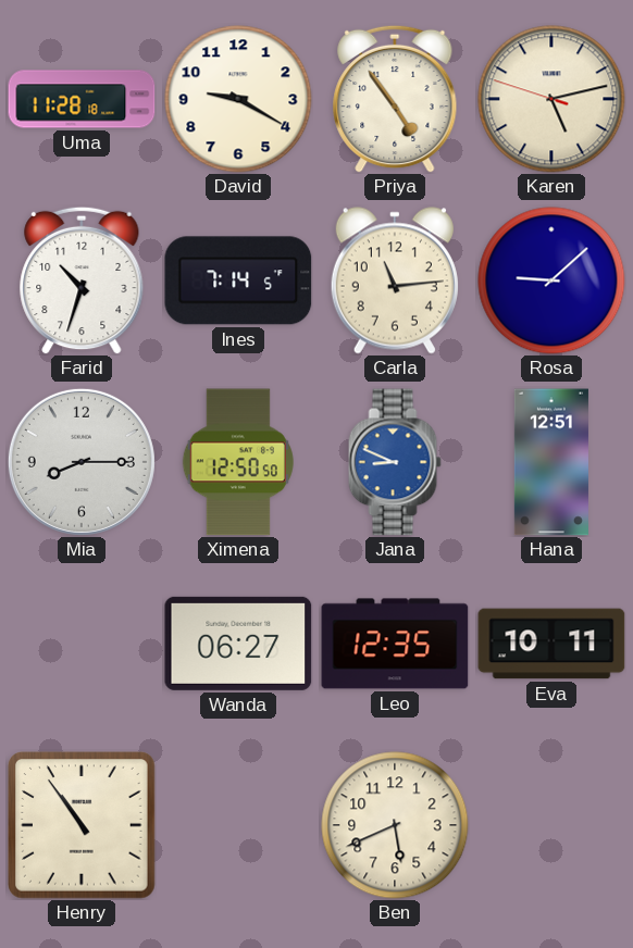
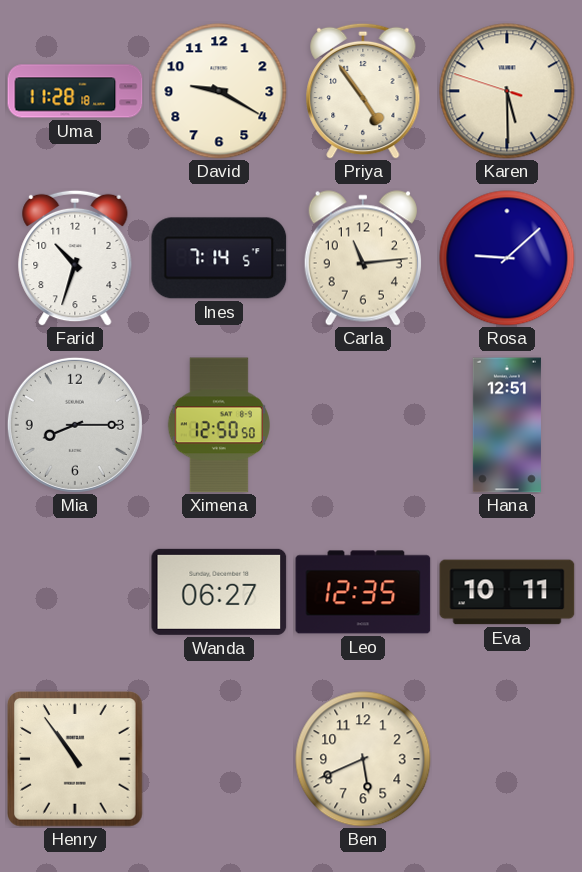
Karen: 5:12 -> 5:29
Jana: 8:49 -> none
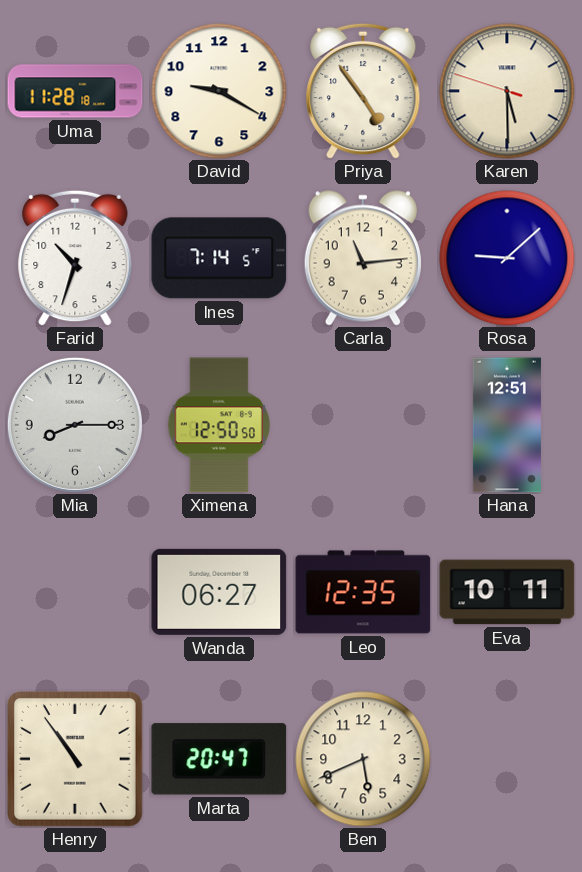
Marta: none -> 20:47
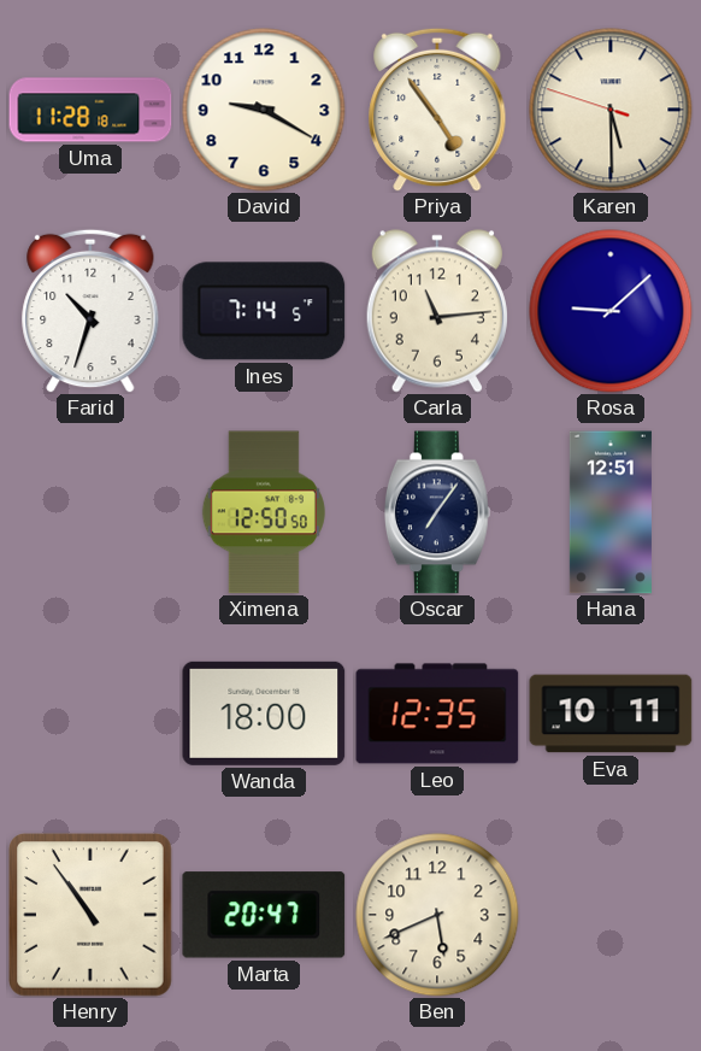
Mia: 8:15 -> none
Oscar: none -> 7:06
Wanda: 06:27 -> 18:00
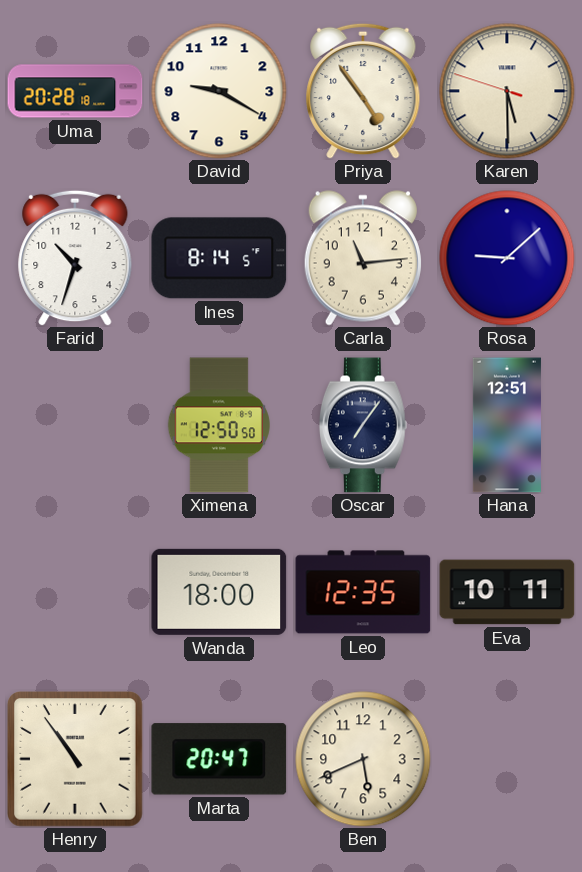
Uma: 11:28 -> 20:28
Ines: 7:14 -> 8:14
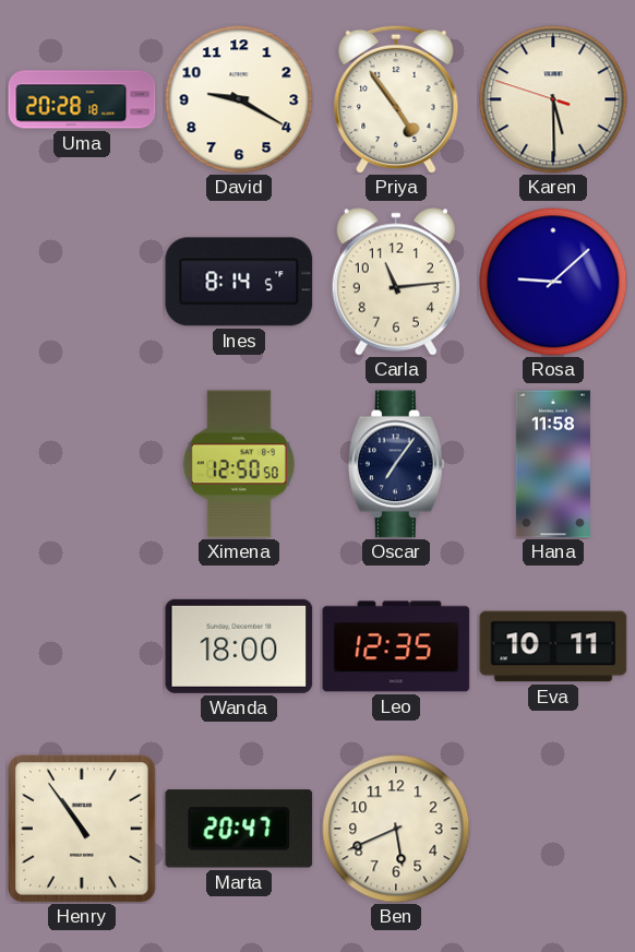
Farid: 10:33 -> none
Hana: 12:51 -> 11:58
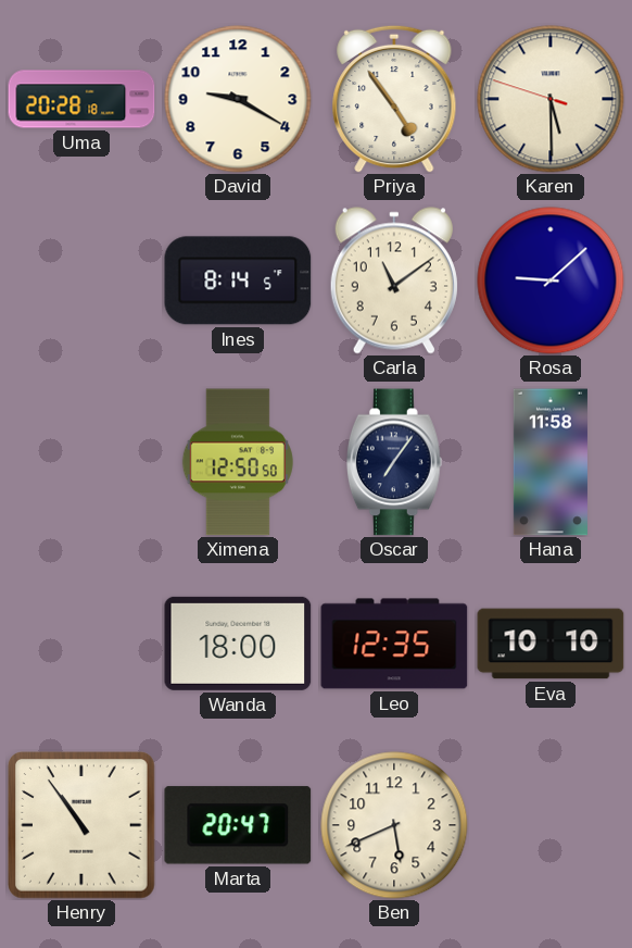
Carla: 11:14 -> 11:09
Eva: 10:11 -> 10:10
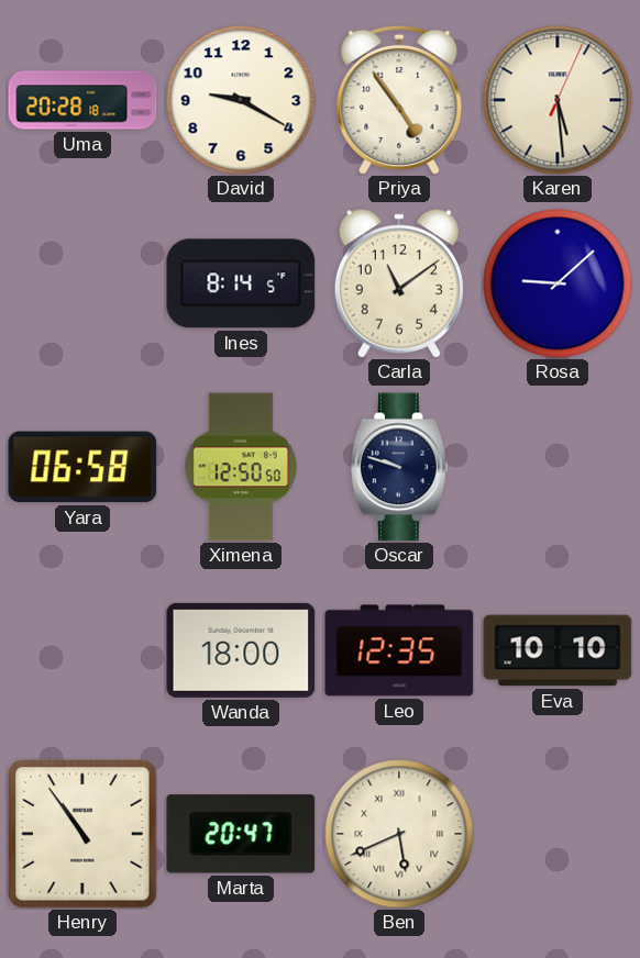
Karen: 5:29:48 -> 5:29:04
Yara: none -> 06:58
Oscar: 7:06 -> 9:48
Hana: 11:58 -> none
Ben numerals: Arabic -> Roman
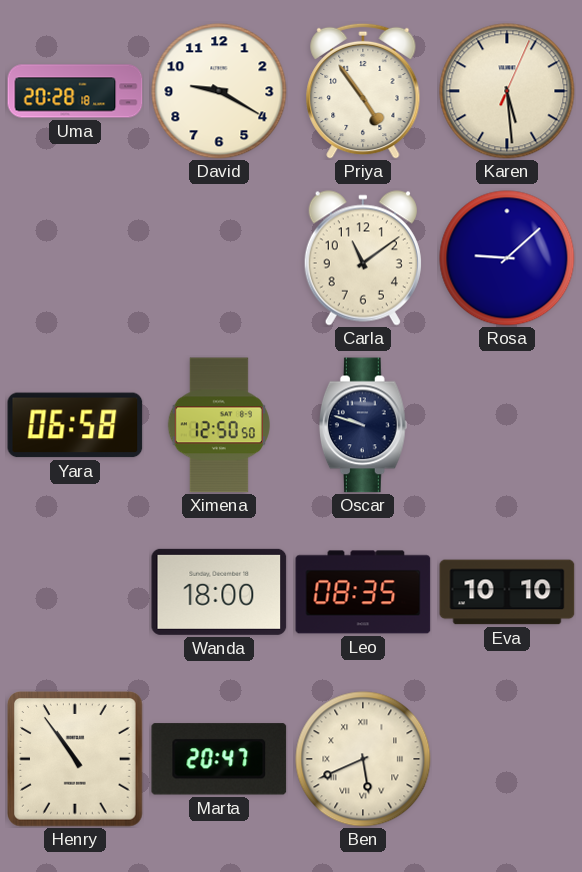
Ines: 8:14 -> none
Leo: 12:35 -> 08:35
